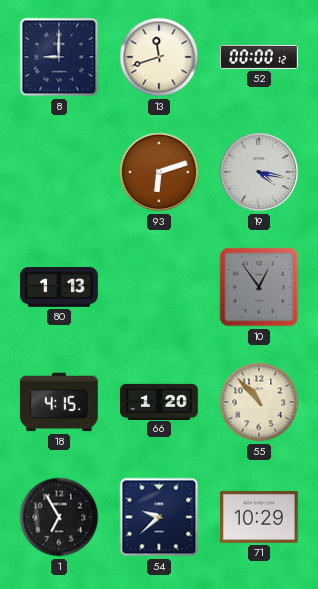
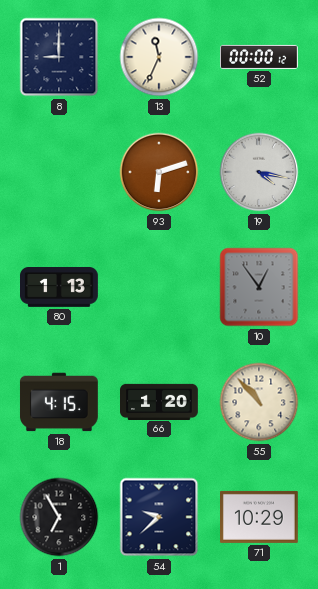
13: 11:42 -> 11:34
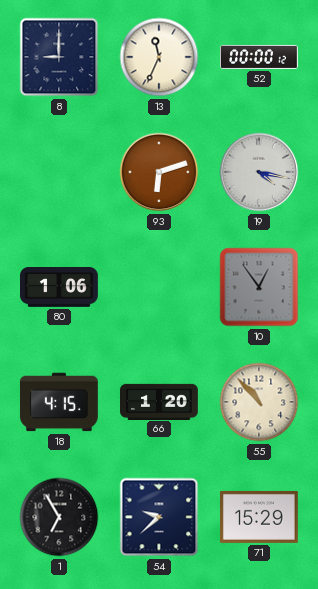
80: 1:13 -> 1:06
71: 10:29 -> 15:29
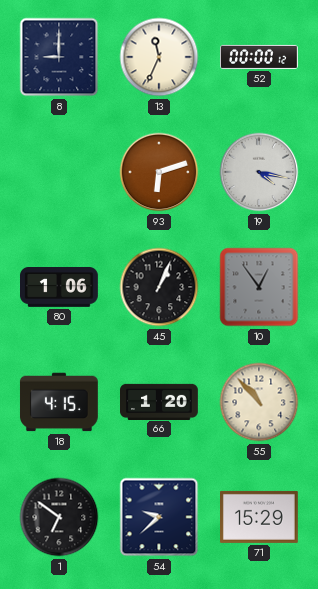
45: none -> 1:04
1: 6:55 -> 6:51
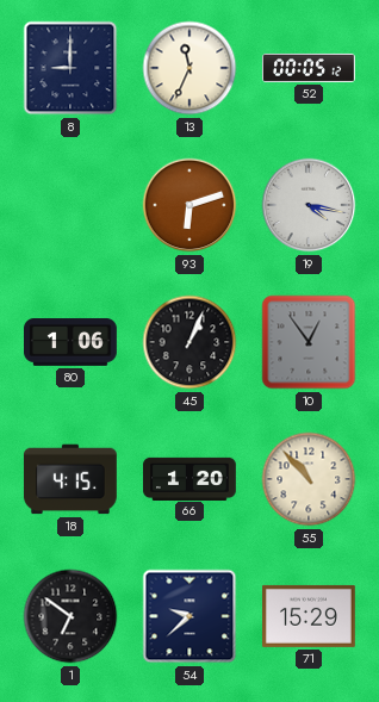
52: 00:00 -> 00:05
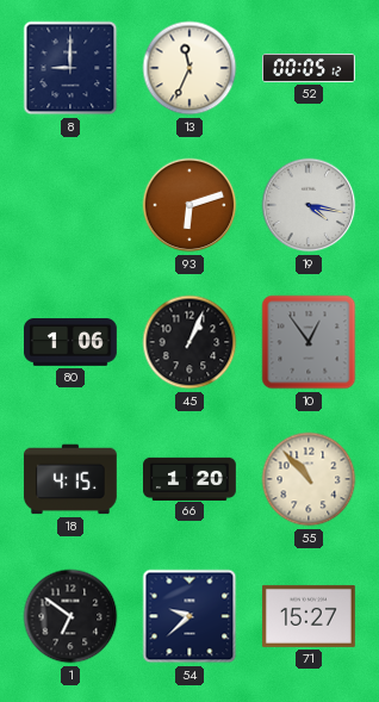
71: 15:29 -> 15:27
